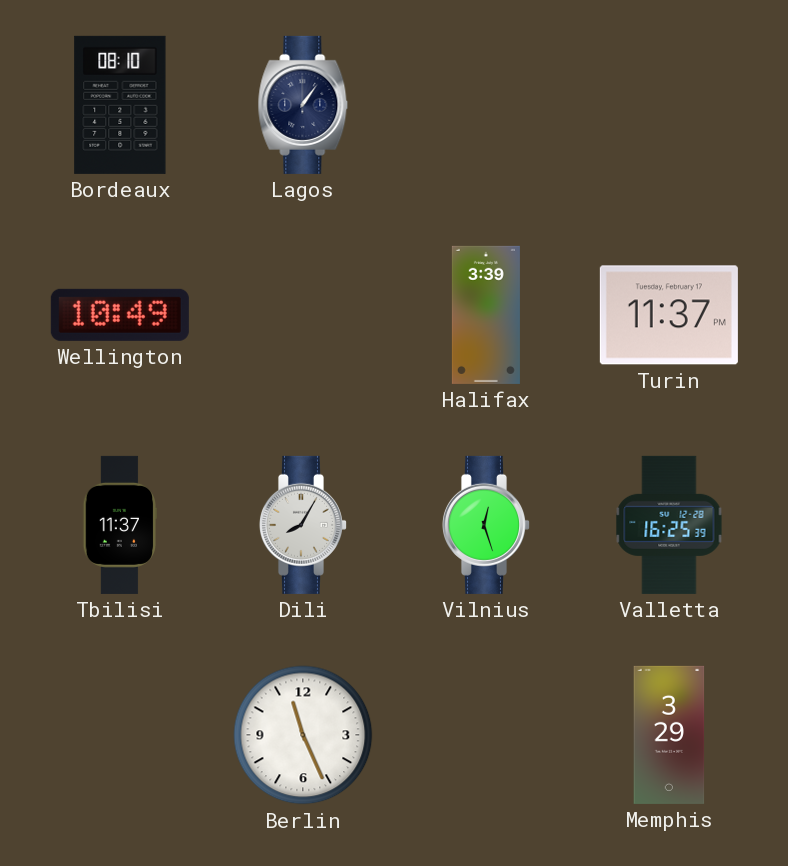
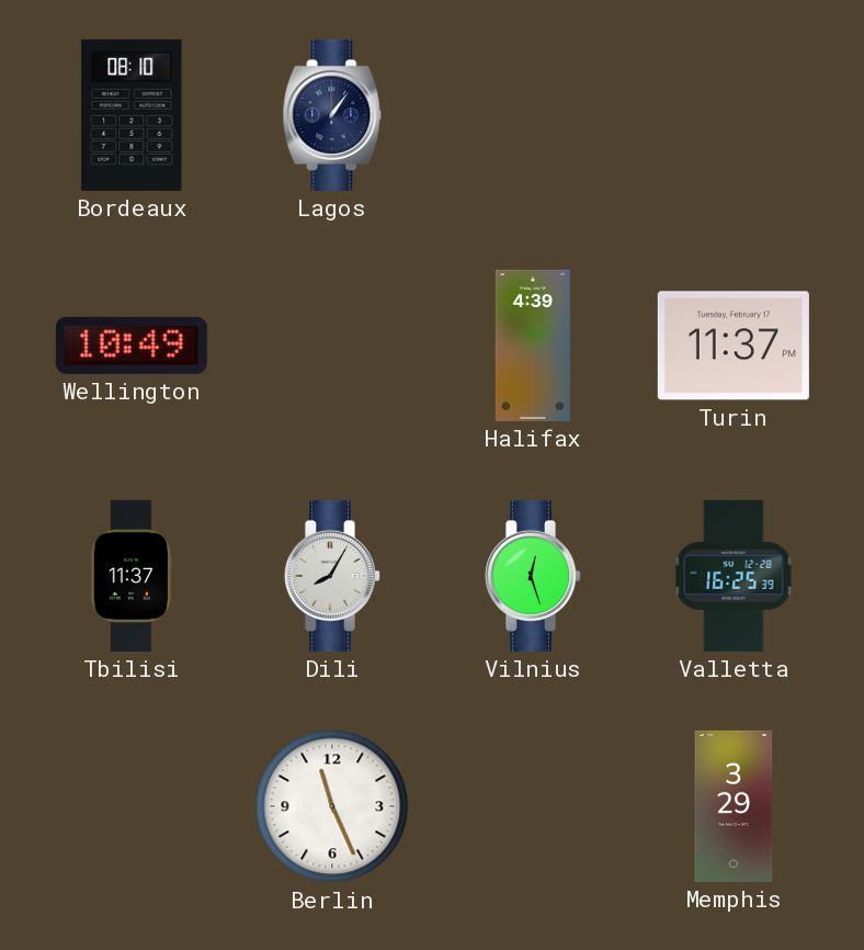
Halifax: 3:39 -> 4:39
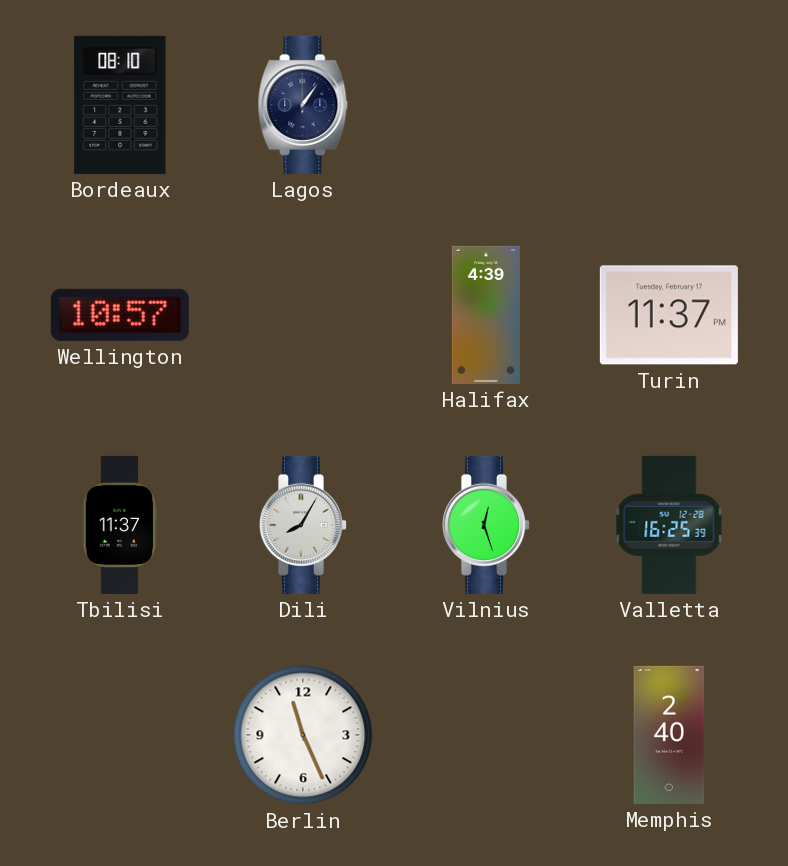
Wellington: 10:49 -> 10:57
Memphis: 3:29 -> 2:40
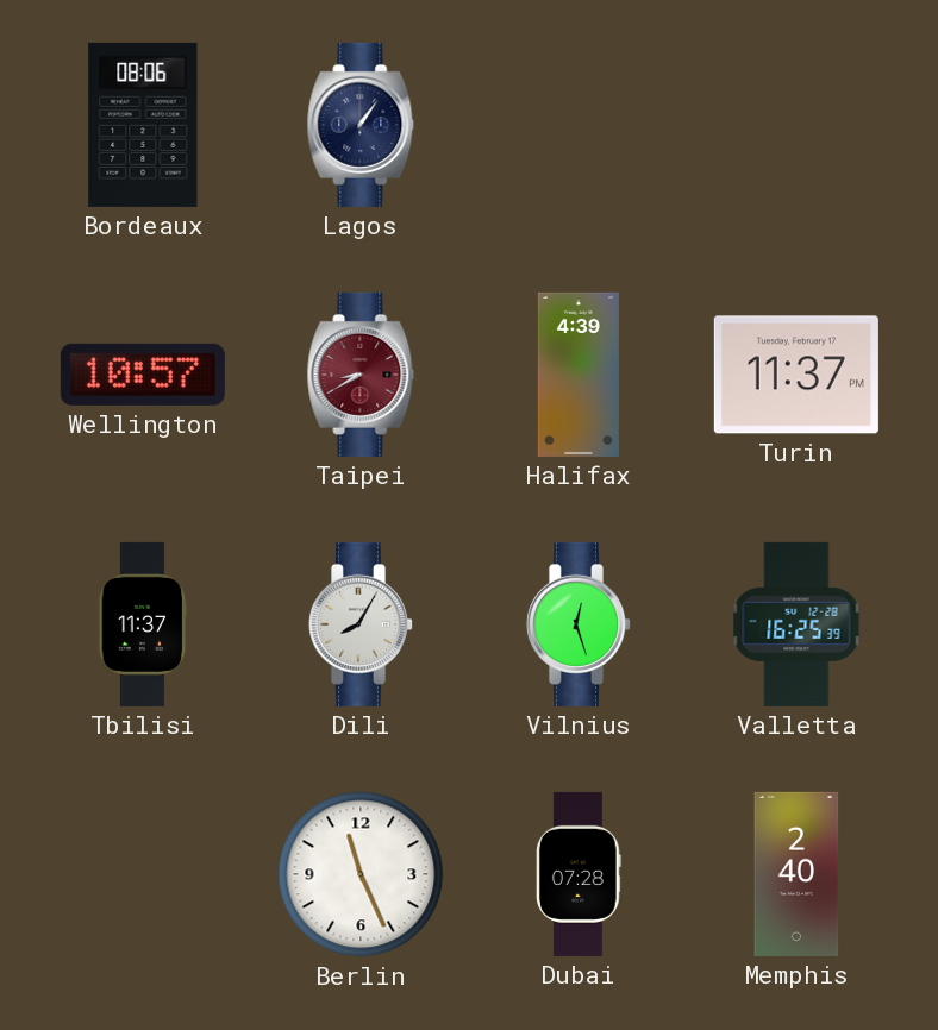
Bordeaux: 08:10 -> 08:06
Taipei: none -> 8:40
Dubai: none -> 07:28
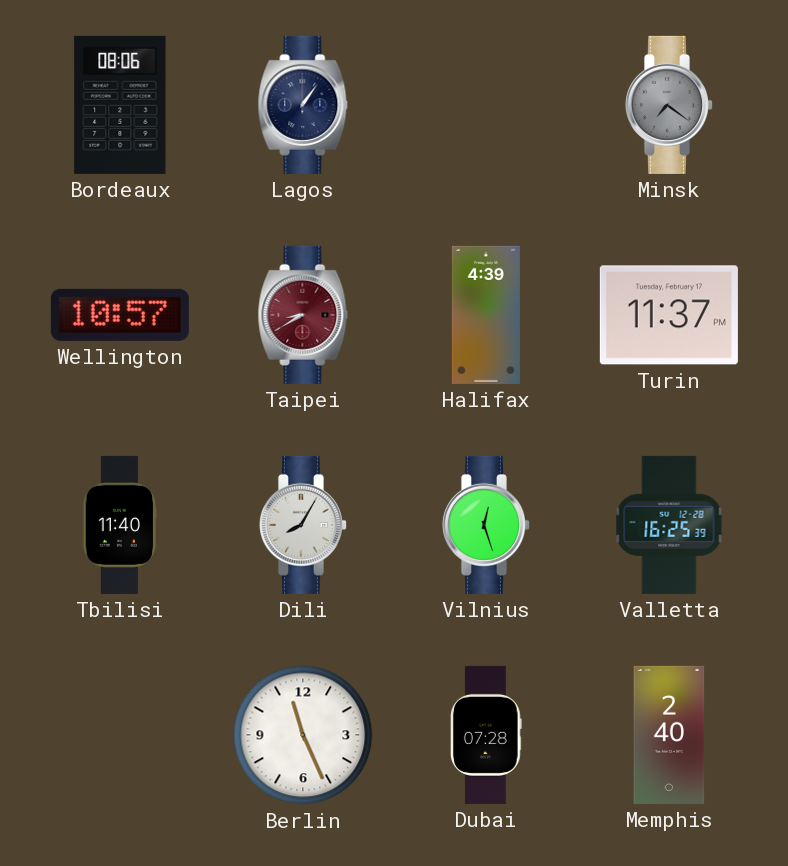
Minsk: none -> 7:21
Tbilisi: 11:37 -> 11:40
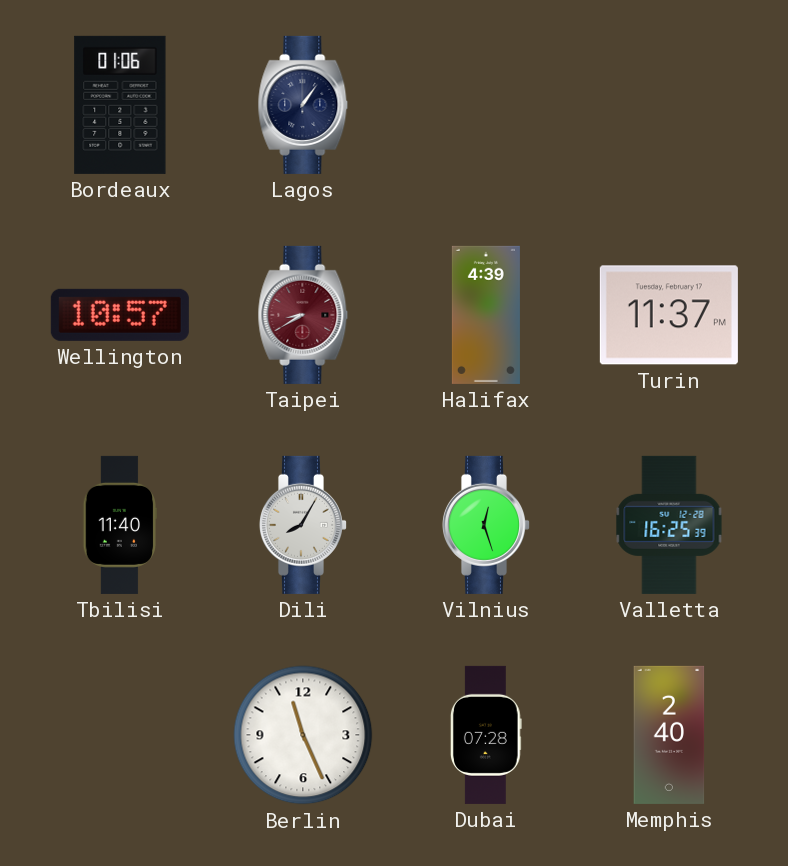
Bordeaux: 08:06 -> 01:06
Minsk: 7:21 -> none
